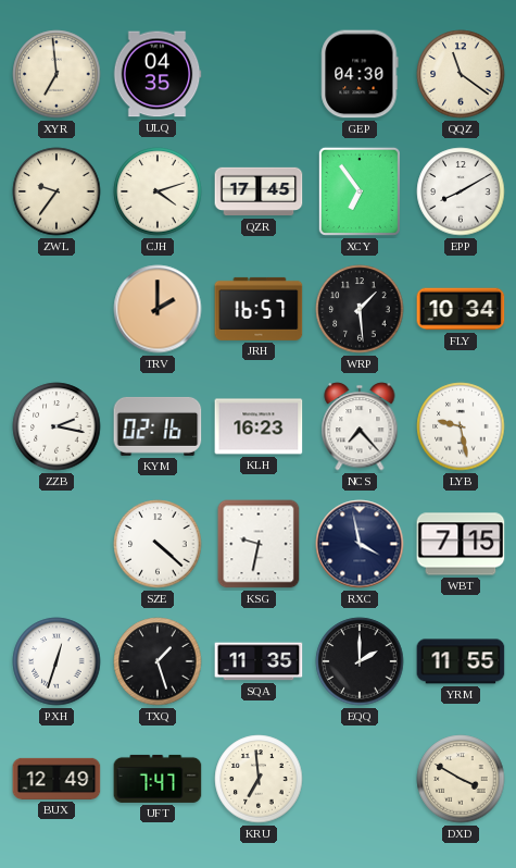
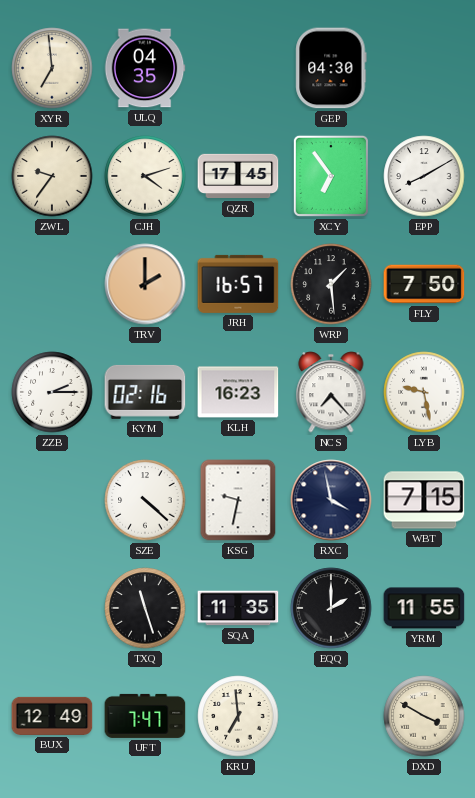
QQZ: 11:21 -> none
FLY: 10:34 -> 7:50
ZZB: 2:17 -> 2:15
PXH: 12:33 -> none
TXQ: 1:27 -> 11:27
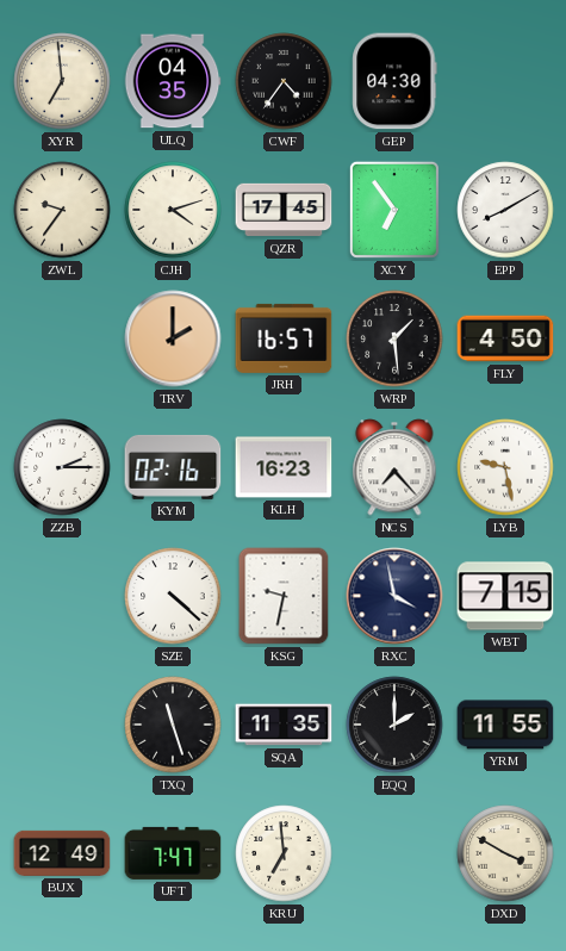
CWF: none -> 4:36
FLY: 7:50 -> 4:50
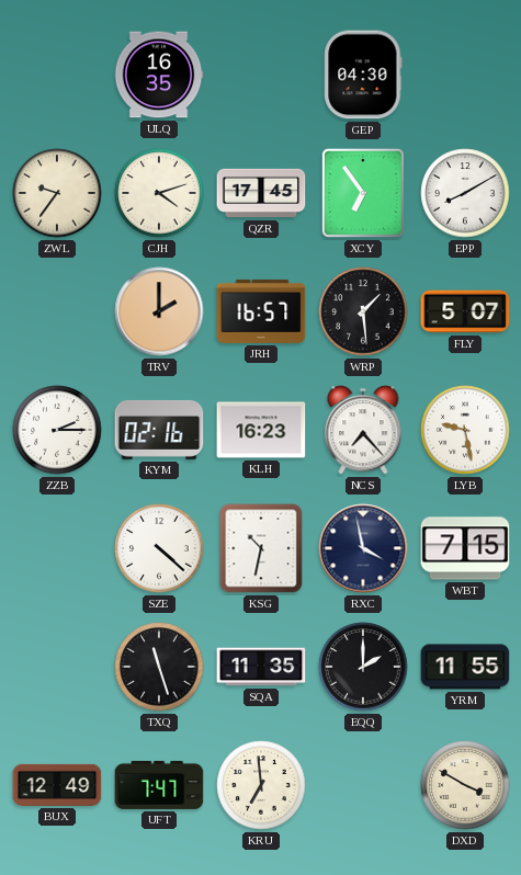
XYR: 6:59 -> none
ULQ: 04:35 -> 16:35
CWF: 4:36 -> none
FLY: 4:50 -> 5:07
KSG: 9:32 -> 10:32
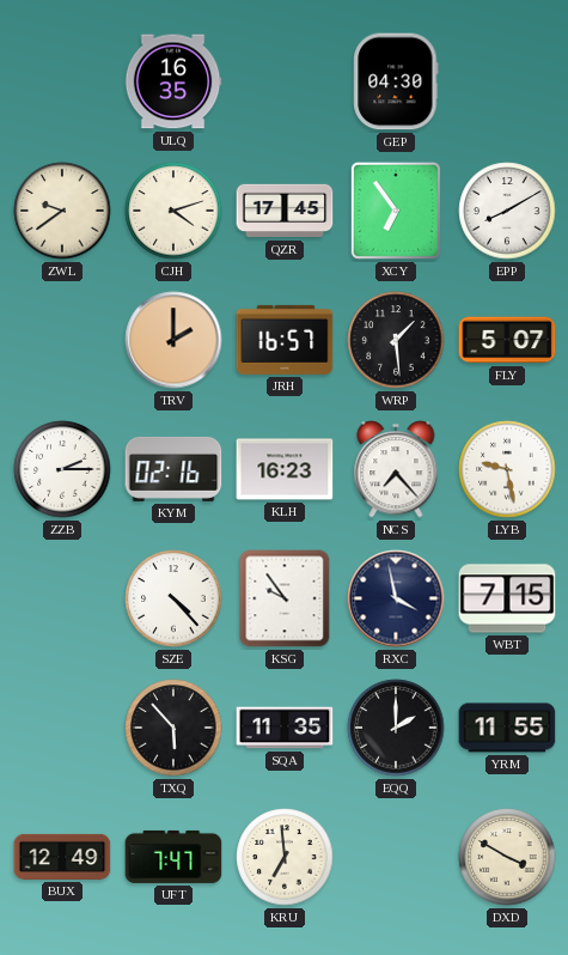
ZWL: 9:36 -> 9:39
SZE: 4:22 -> 4:23
KSG: 10:32 -> 9:54
TXQ: 11:27 -> 5:53
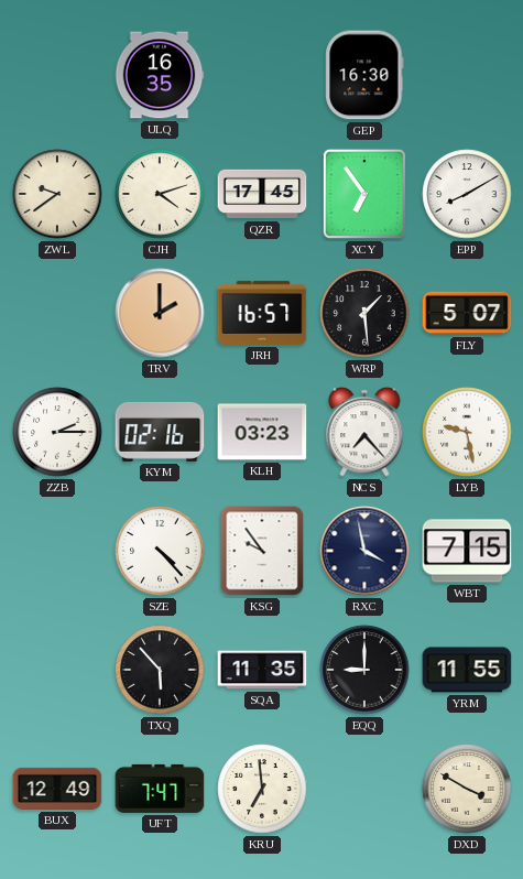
GEP: 04:30 -> 16:30
KLH: 16:23 -> 03:23
EQQ: 2:00 -> 9:00
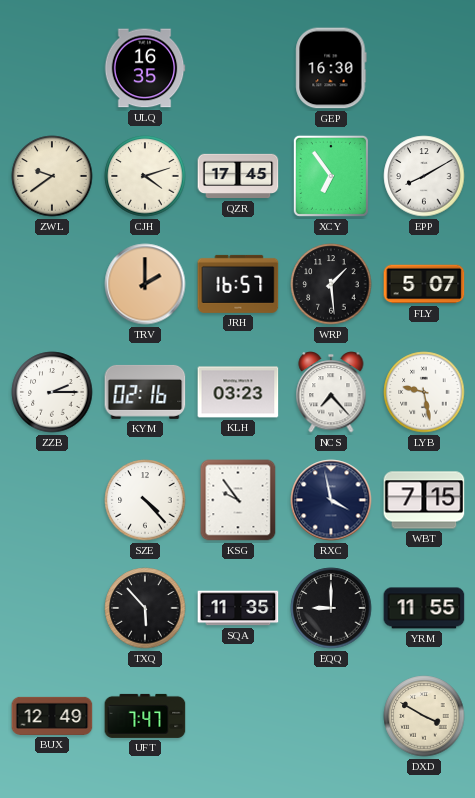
KRU: 6:59 -> none
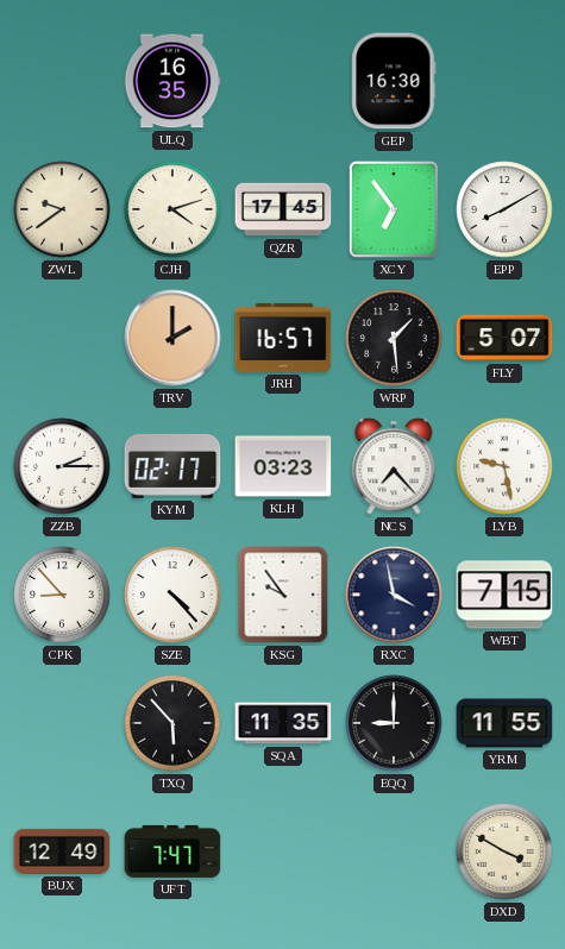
KYM: 02:16 -> 02:17
CPK: none -> 8:53
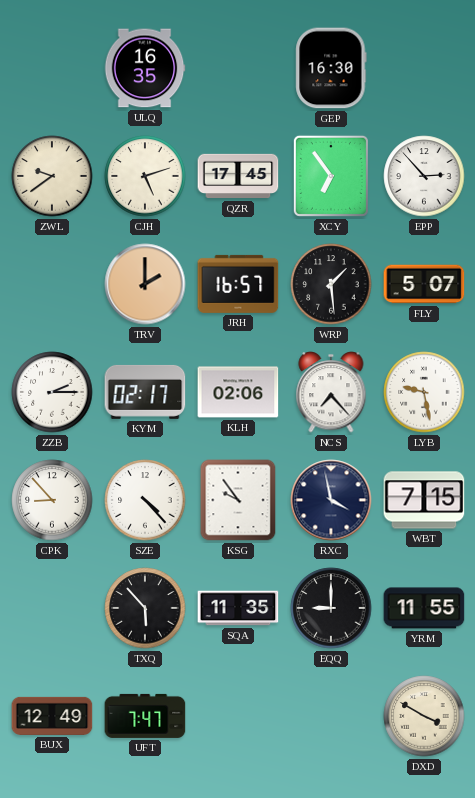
CJH: 4:12 -> 5:12
EPP: 8:10 -> 2:53
KLH: 03:23 -> 02:06
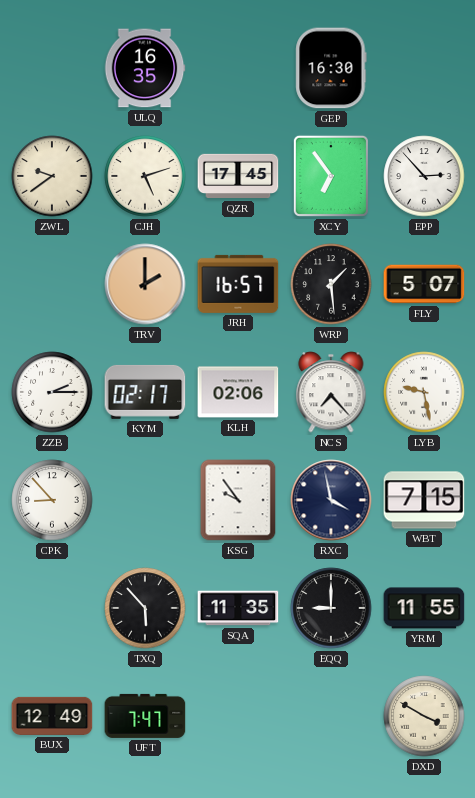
SZE: 4:23 -> none
